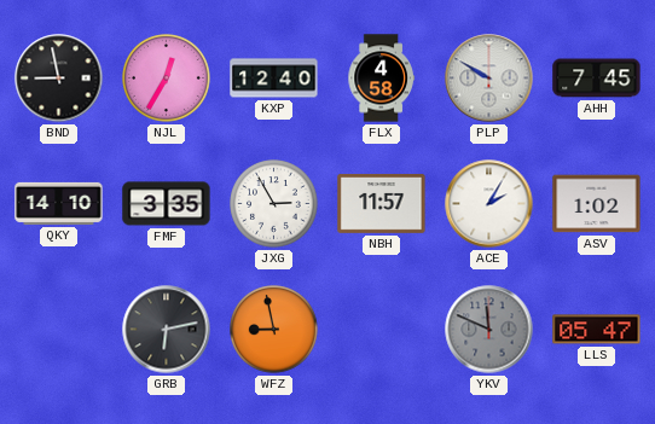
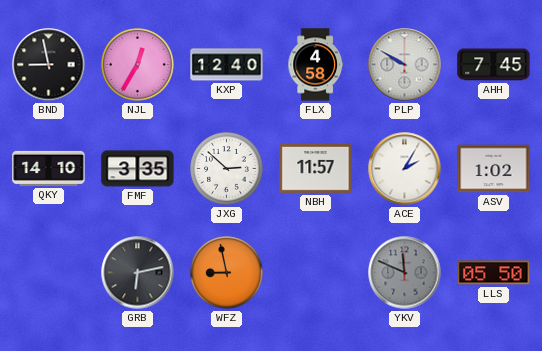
JXG: 2:55 -> 2:52
LLS: 05:47 -> 05:50
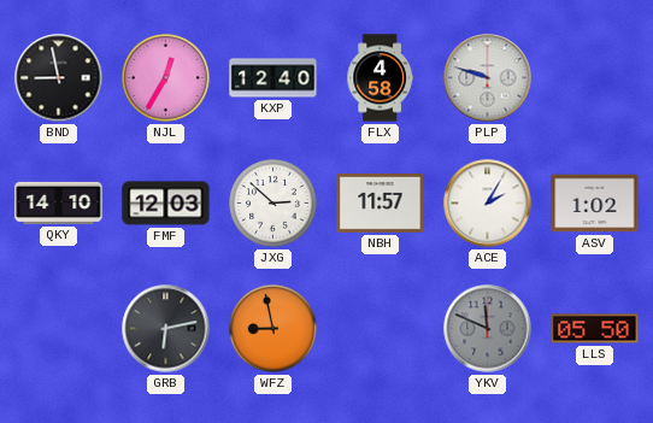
PLP: 9:50 -> 9:48
AHH: 7:45 -> none
FMF: 3:35 -> 12:03
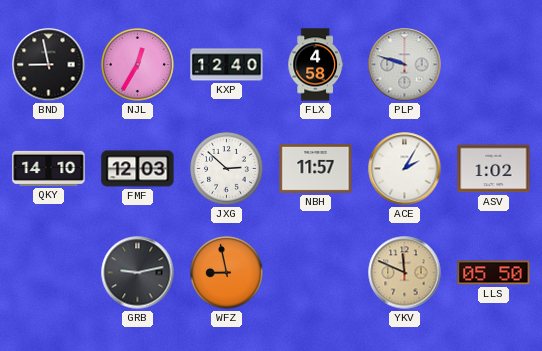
GRB: 6:13 -> 9:13
YKV dial: grey -> champagne
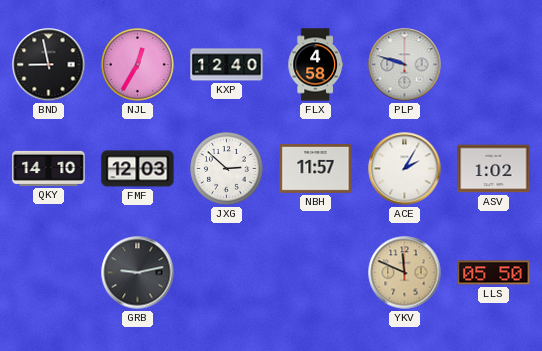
WFZ: 8:58 -> none
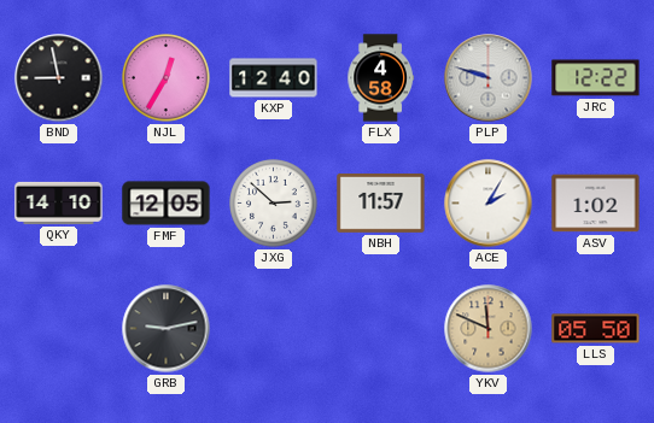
JRC: none -> 12:22
FMF: 12:03 -> 12:05
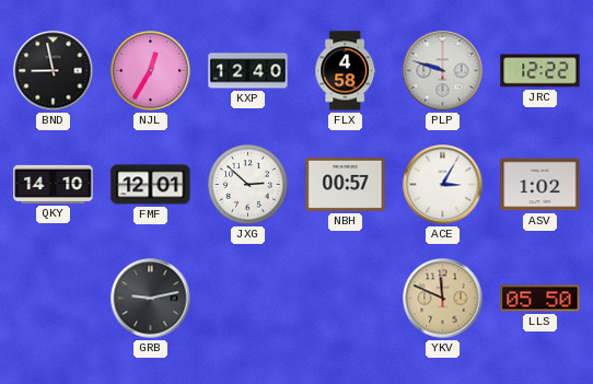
FMF: 12:05 -> 12:01
NBH: 11:57 -> 00:57
ACE: 2:05 -> 3:05
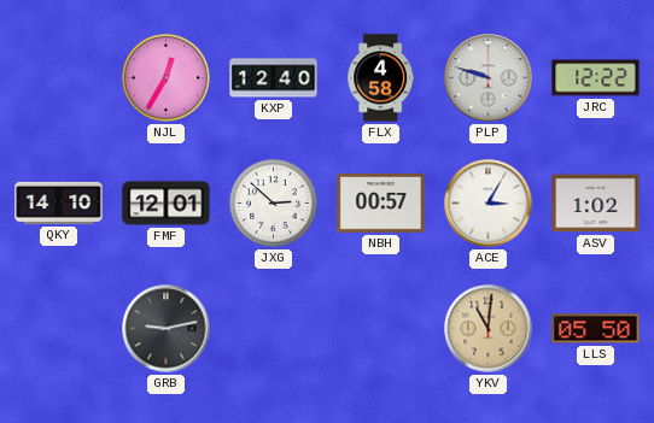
BND: 8:58 -> none
YKV: 11:49 -> 11:01
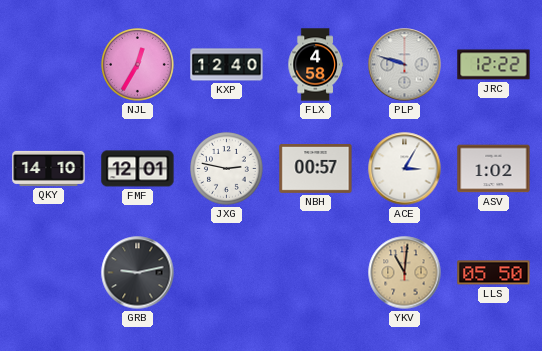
JXG: 2:52 -> 2:47
